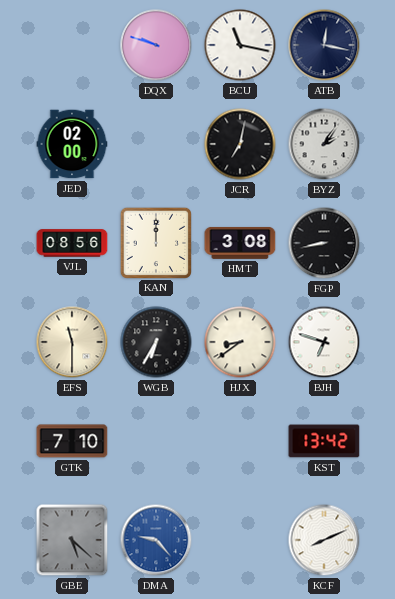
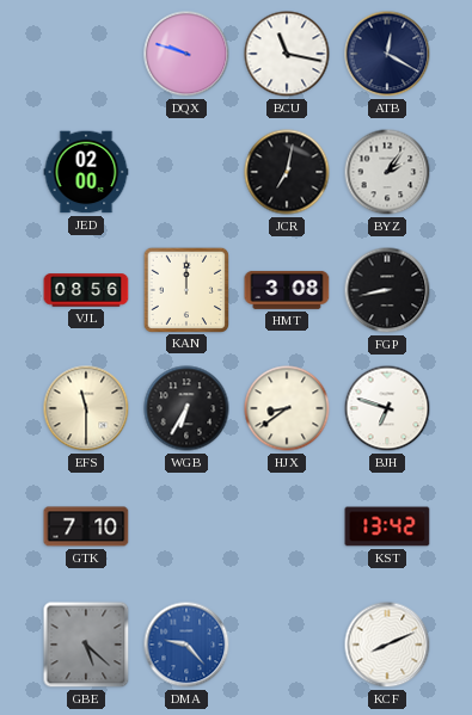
ATB: 12:17 -> 12:20
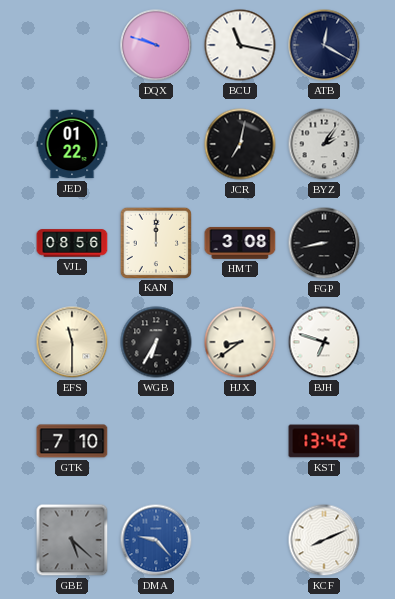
JED: 02:00 -> 01:22
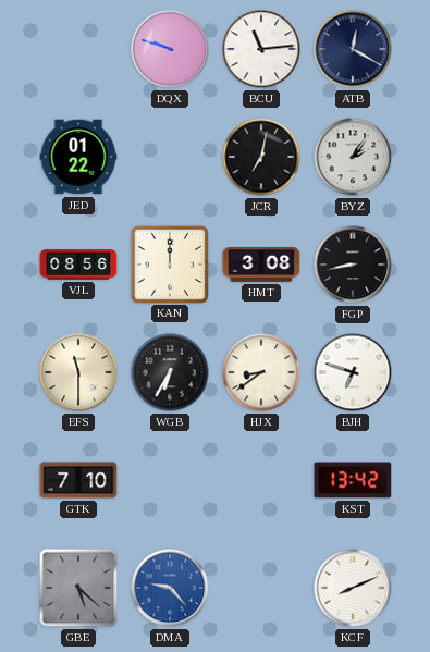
BCU: 11:17 -> 11:14
